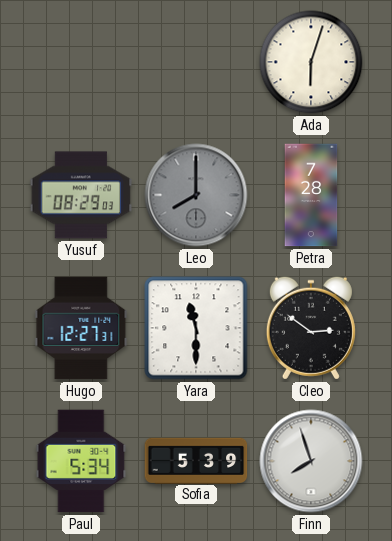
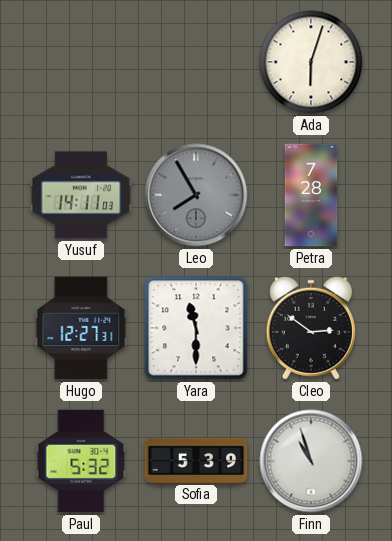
Yusuf: 08:29 -> 14:11
Leo: 8:00 -> 7:55
Paul: 5:34 -> 5:32
Finn: 7:57 -> 10:57
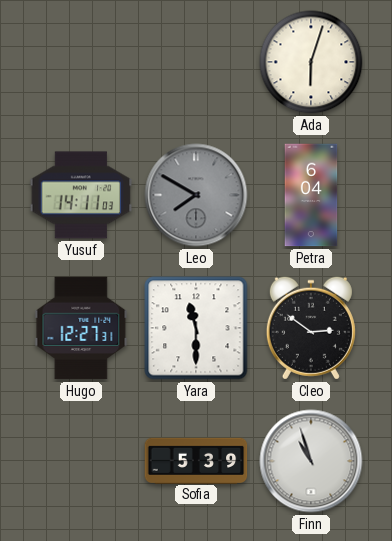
Leo: 7:55 -> 7:50
Petra: 7:28 -> 6:04
Paul: 5:32 -> none
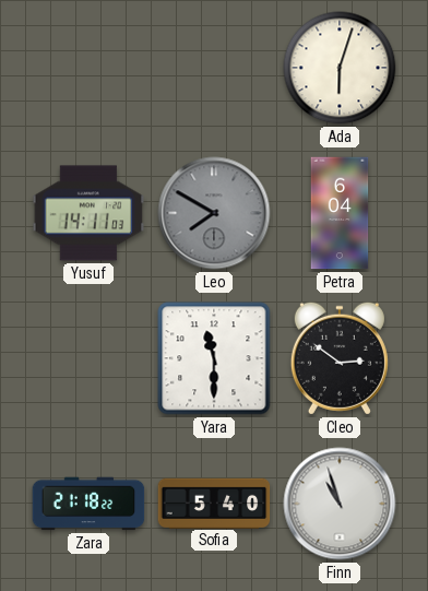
Hugo: 12:27 -> none
Zara: none -> 21:18
Sofia: 5:39 -> 5:40
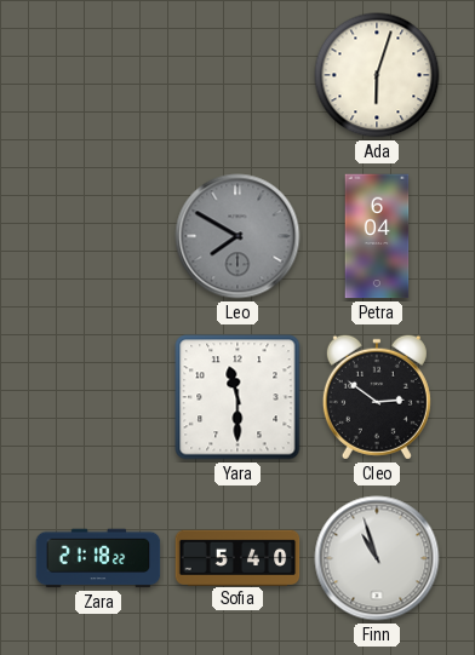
Yusuf: 14:11 -> none
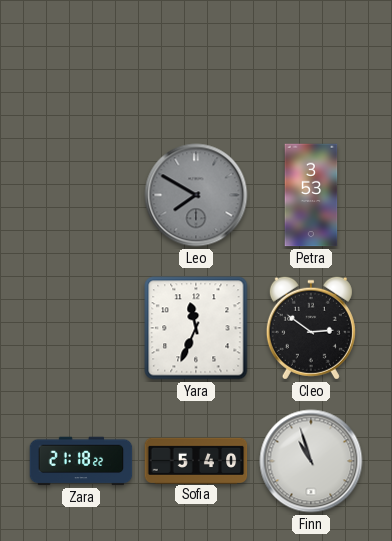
Ada: 6:03 -> none
Petra: 6:04 -> 3:53
Yara: 11:30 -> 11:34
